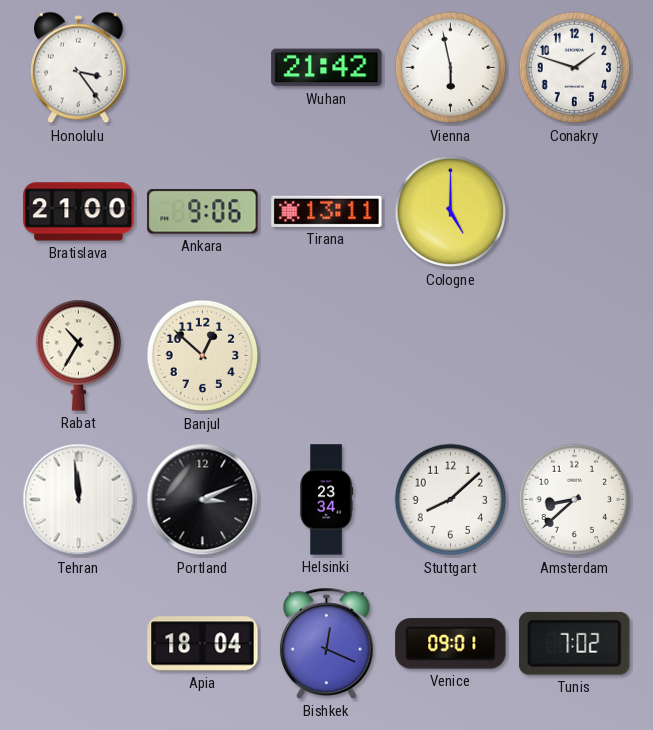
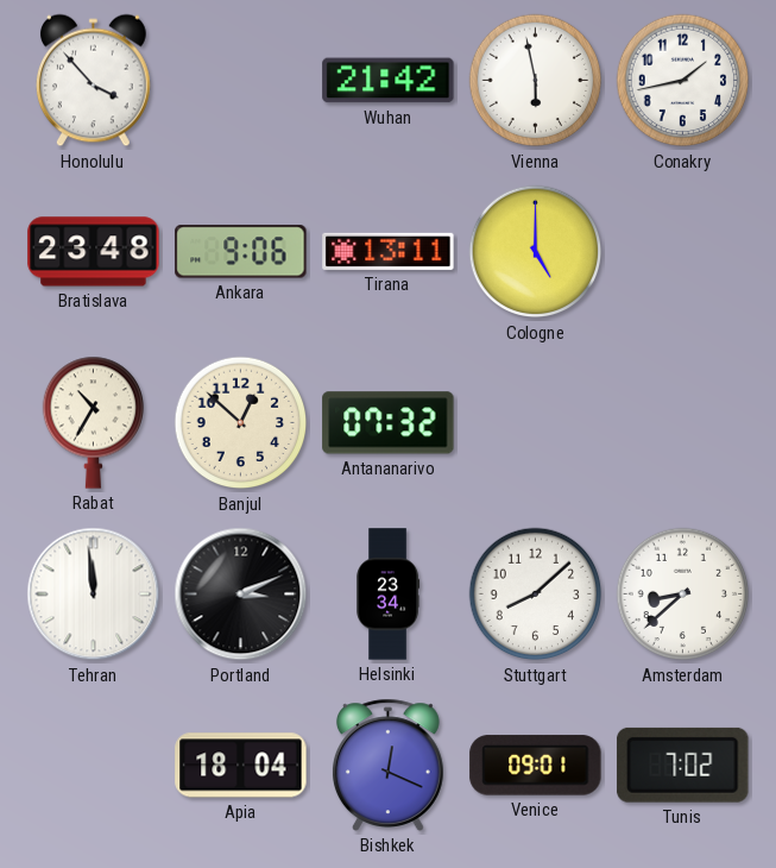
Honolulu: 3:24 -> 3:53
Conakry: 1:48 -> 1:43
Bratislava: 21:00 -> 23:48
Antananarivo: none -> 07:32
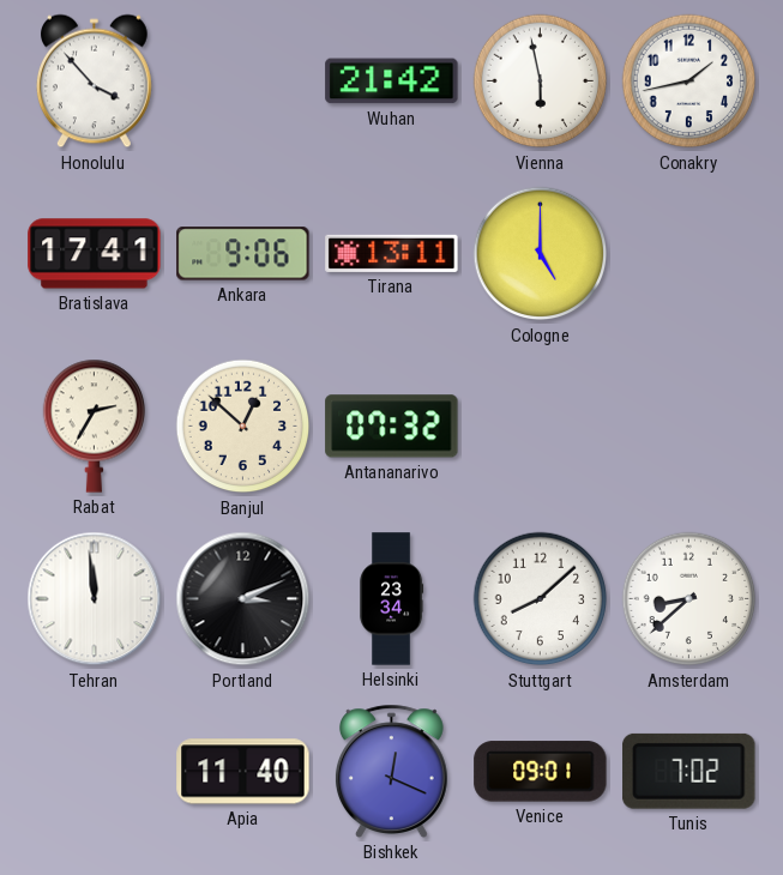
Bratislava: 23:48 -> 17:41
Rabat: 10:35 -> 2:35
Apia: 18:04 -> 11:40
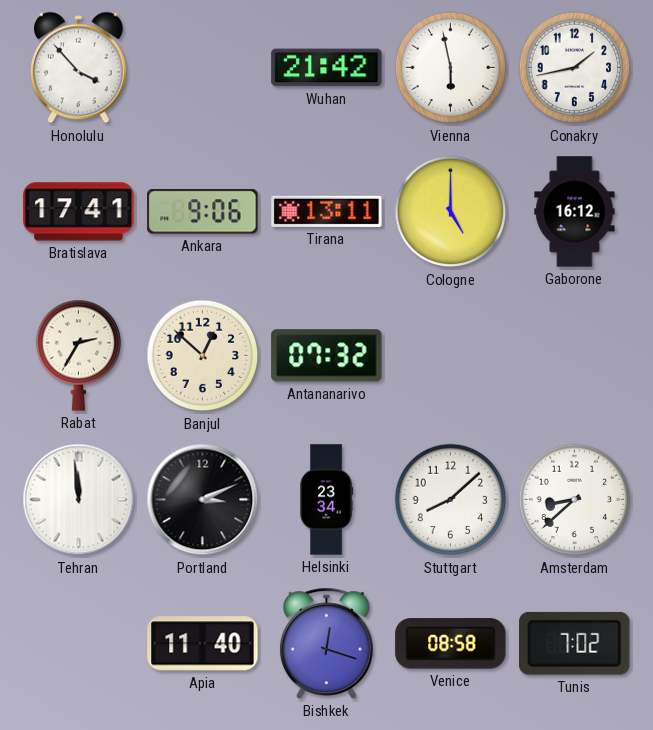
Gaborone: none -> 16:12
Bishkek: 12:19 -> 12:18
Venice: 09:01 -> 08:58
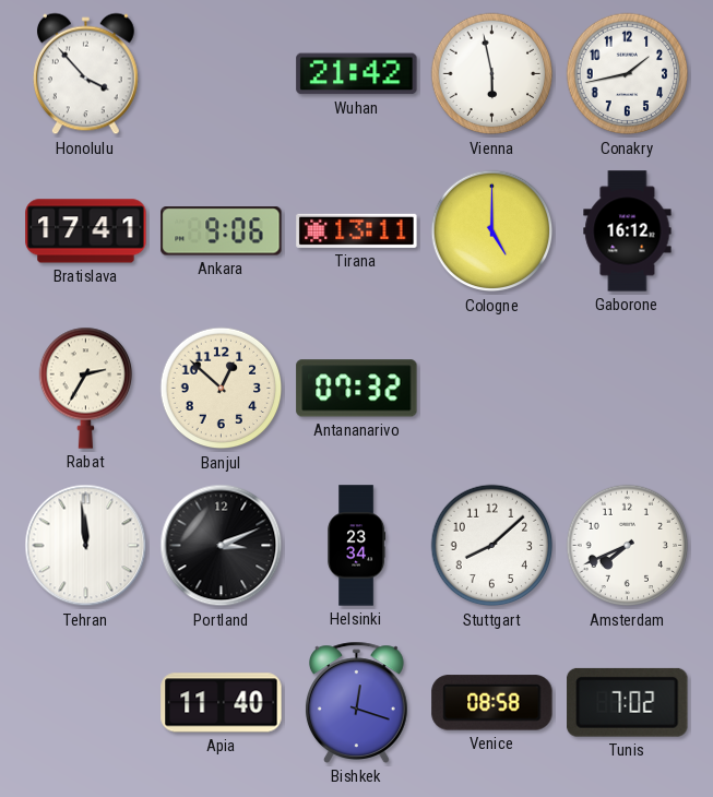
Amsterdam: 8:38 -> 7:41
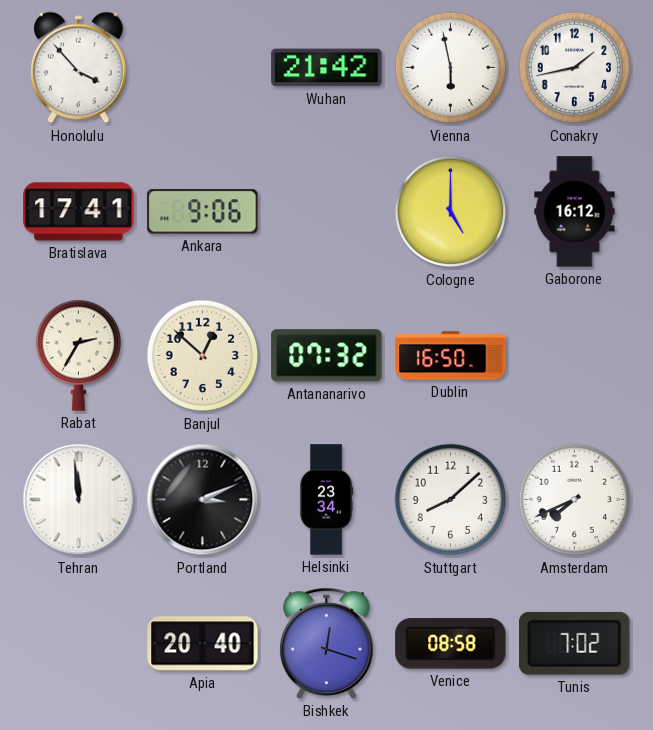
Tirana: 13:11 -> none
Dublin: none -> 16:50
Apia: 11:40 -> 20:40
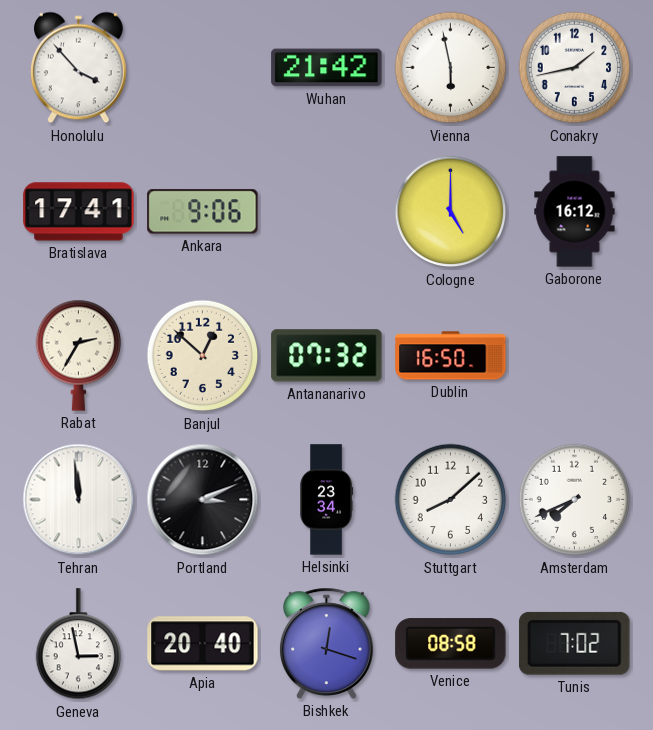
Geneva: none -> 2:58
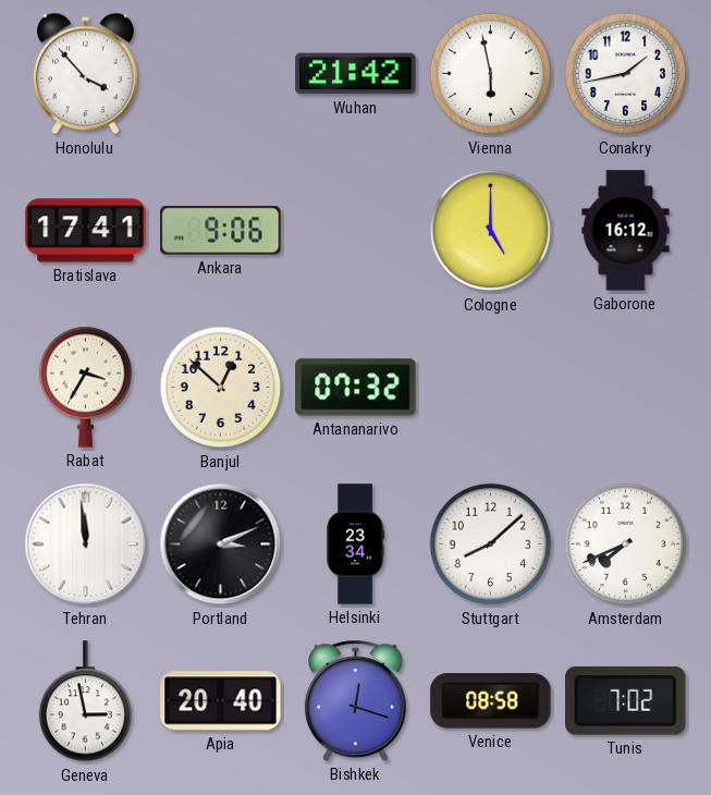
Rabat: 2:35 -> 3:35
Dublin: 16:50 -> none
